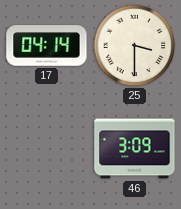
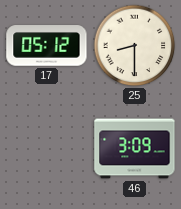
17: 04:14 -> 05:12
25: 3:30 -> 8:30
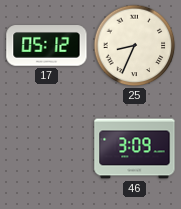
25: 8:30 -> 8:34
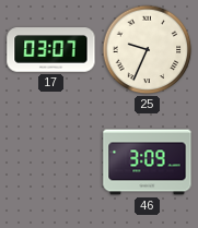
17: 05:12 -> 03:07
25: 8:34 -> 9:34
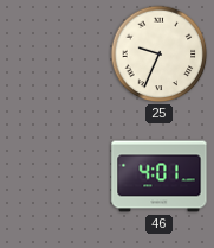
17: 03:07 -> none
46: 3:09 -> 4:01
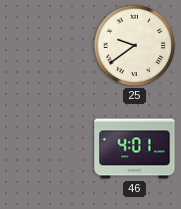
25: 9:34 -> 9:39
